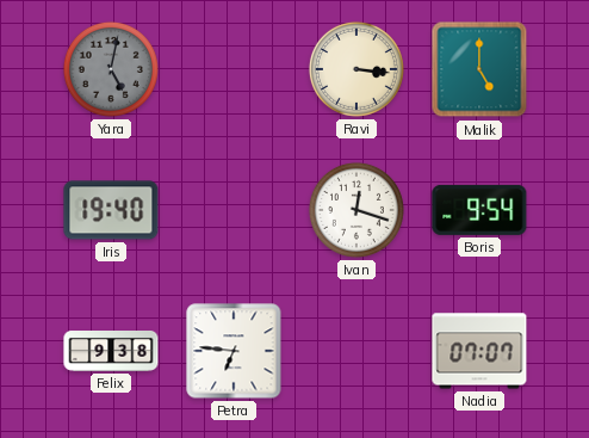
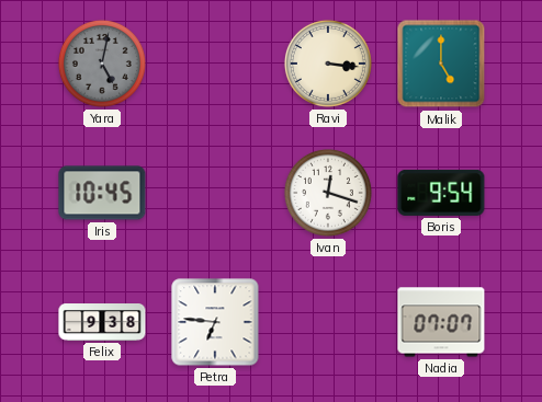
Iris: 19:40 -> 10:45
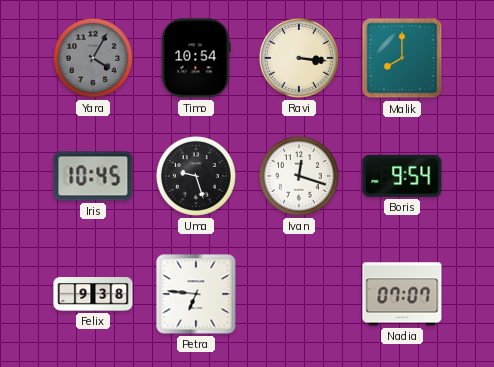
Yara: 5:02 -> 4:05
Timo: none -> 10:54
Malik: 5:00 -> 8:00
Uma: none -> 9:27
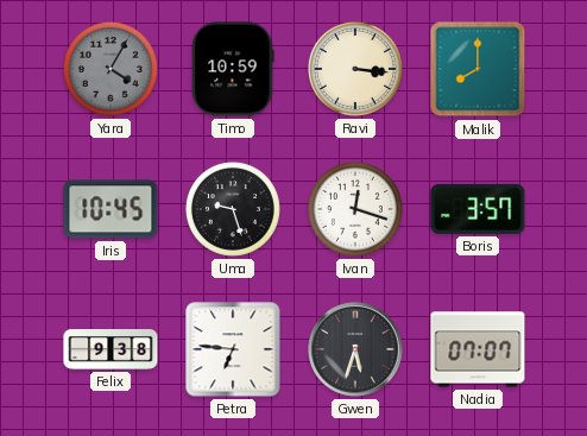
Timo: 10:54 -> 10:59
Boris: 9:54 -> 3:57
Gwen: none -> 5:33
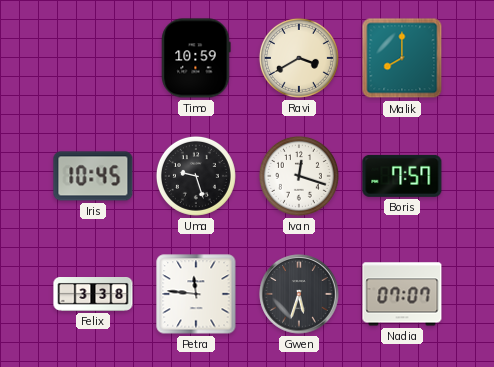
Yara: 4:05 -> none
Ravi: 3:16 -> 3:40
Boris: 3:57 -> 7:57
Felix: 9:38 -> 3:38
Petra: 6:46 -> 11:46
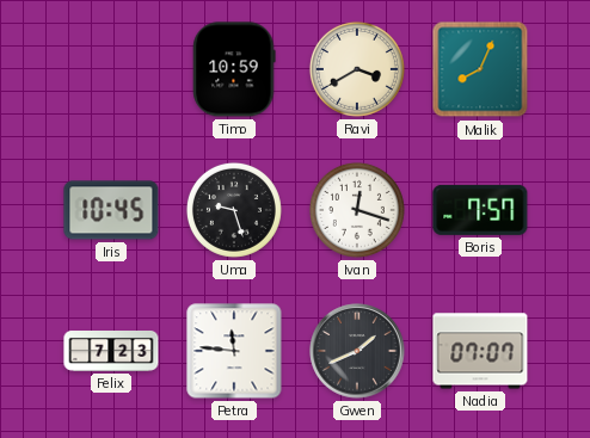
Malik: 8:00 -> 8:04
Felix: 3:38 -> 7:23
Gwen: 5:33 -> 1:41
